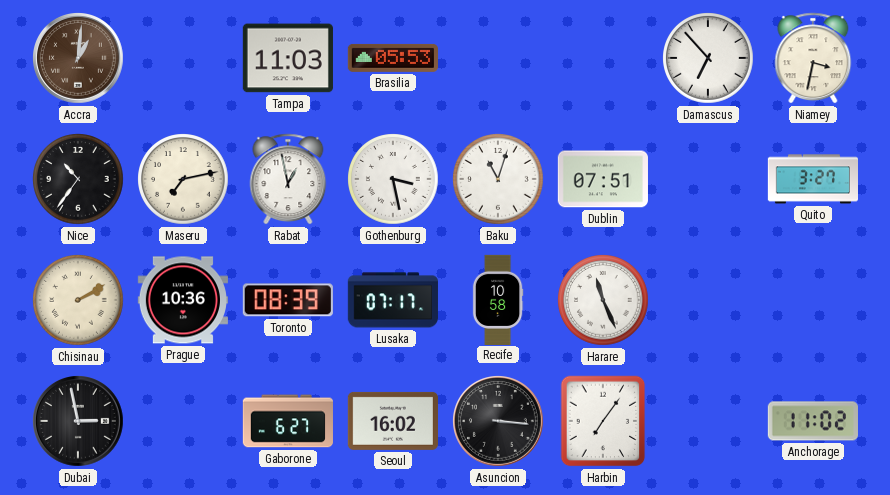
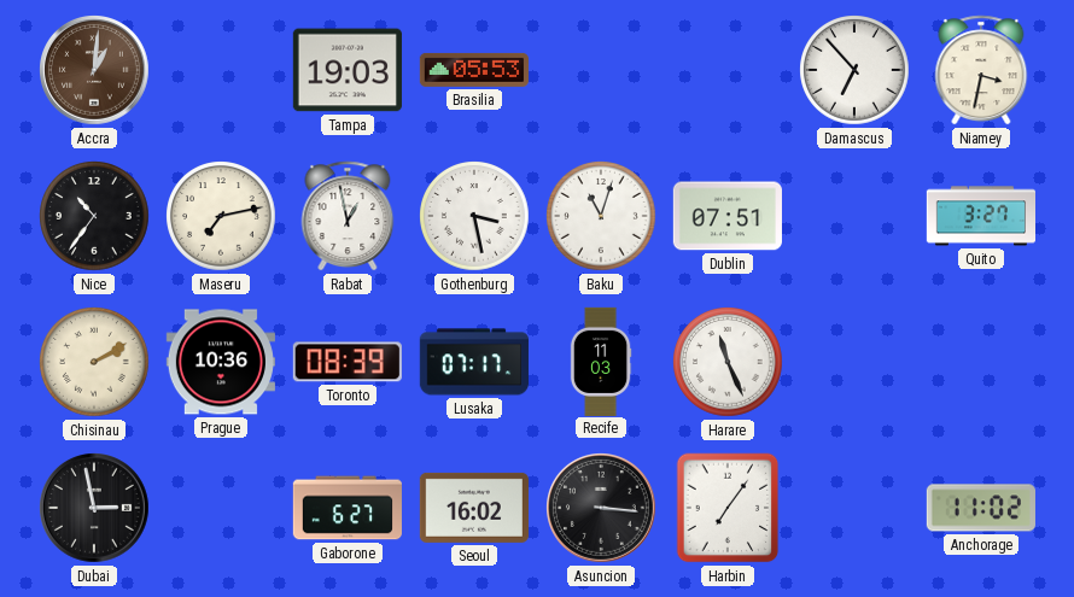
Tampa: 11:03 -> 19:03
Recife: 10:58 -> 11:03
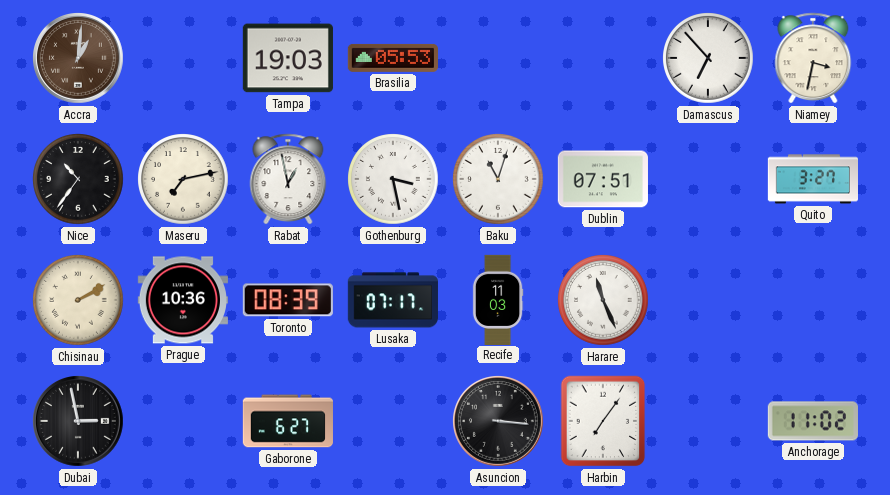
Seoul: 16:02 -> none
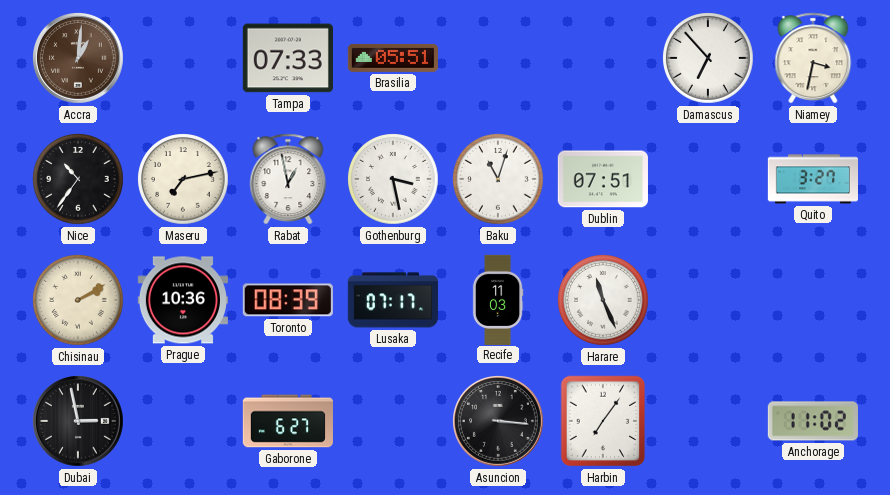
Tampa: 19:03 -> 07:33
Brasilia: 05:53 -> 05:51
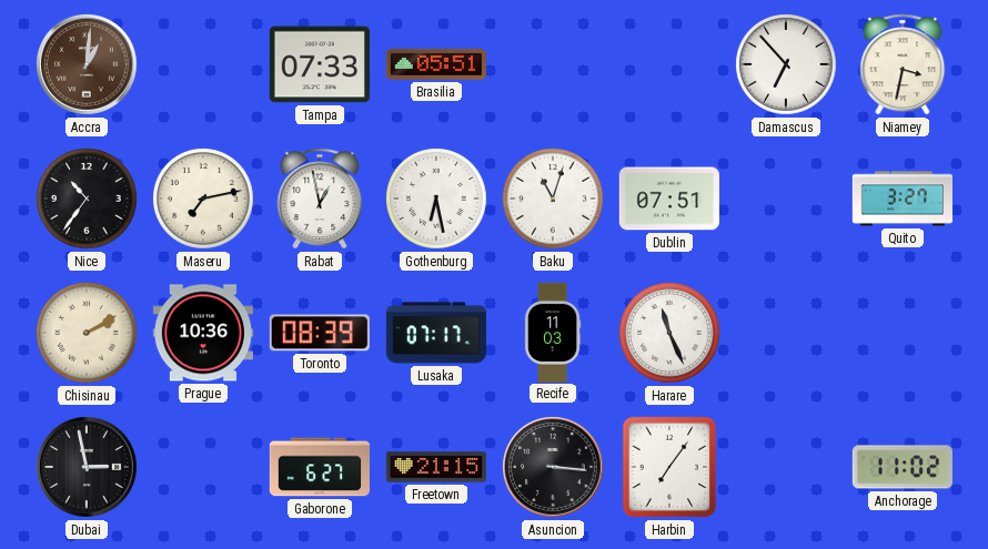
Gothenburg: 3:28 -> 6:28
Freetown: none -> 21:15
